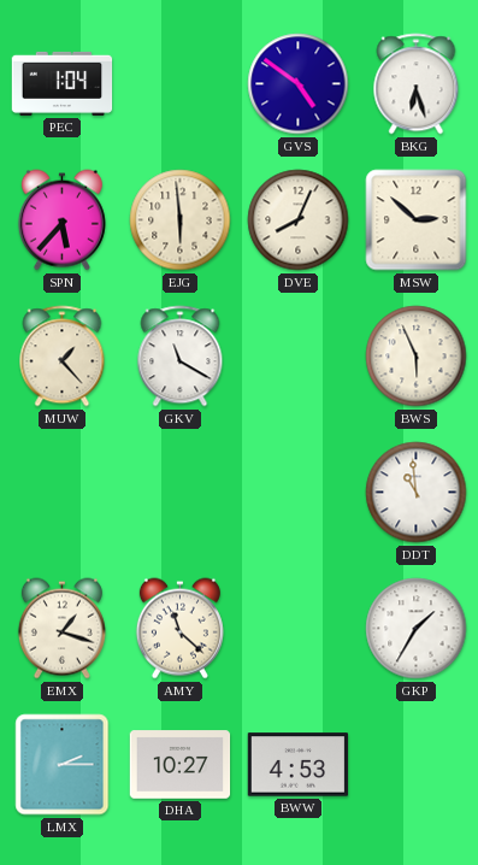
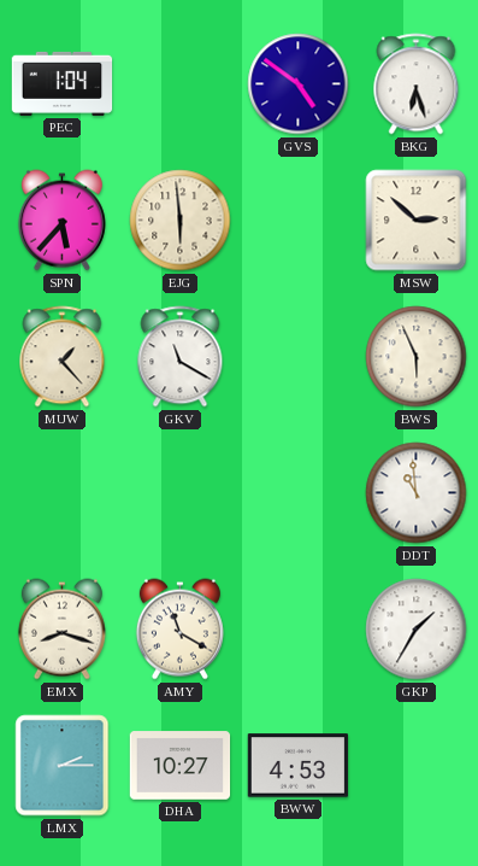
DVE: 8:04 -> none
EMX: 1:18 -> 8:18
AMY: 11:22 -> 11:20
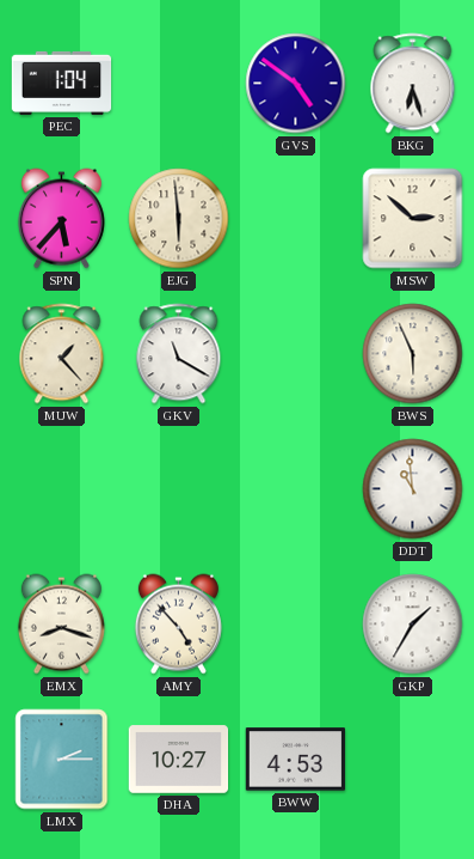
AMY: 11:20 -> 4:53
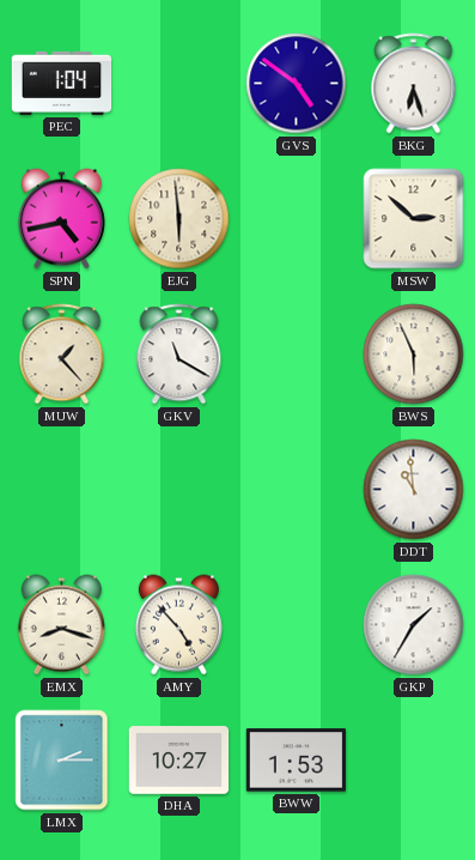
SPN: 5:37 -> 4:43
BWW: 4:53 -> 1:53
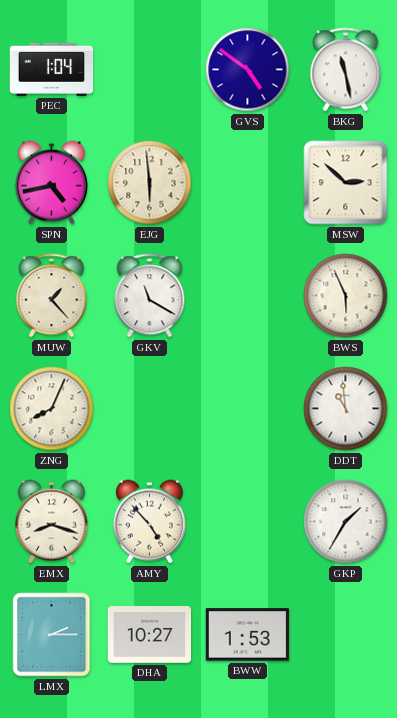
BKG: 6:27 -> 11:28
ZNG: none -> 8:04
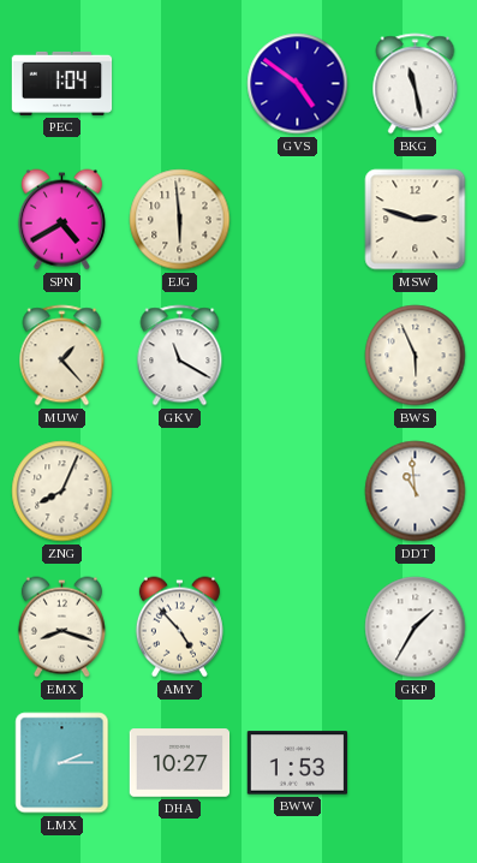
SPN: 4:43 -> 4:40
MSW: 2:52 -> 2:48
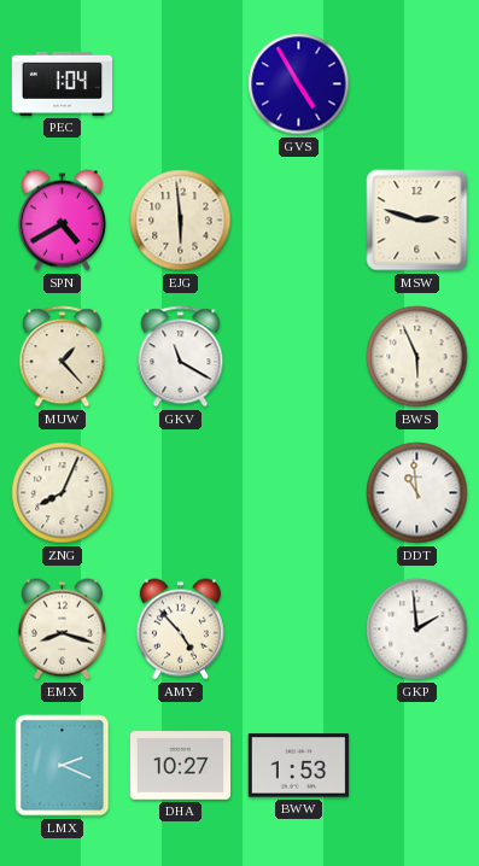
GVS: 4:51 -> 4:55
BKG: 11:28 -> none
GKP: 1:35 -> 1:59
LMX: 2:15 -> 2:19
